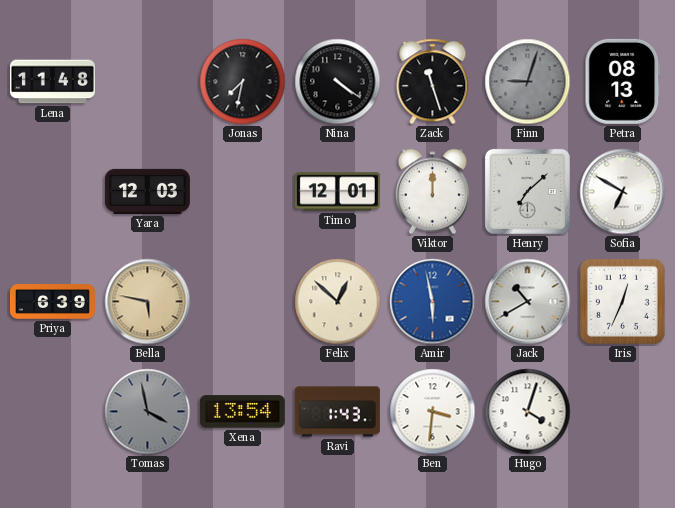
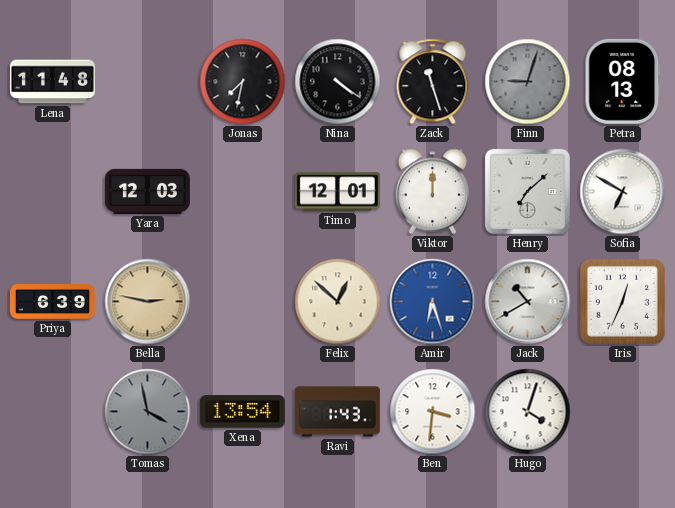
Bella: 5:47 -> 2:47
Amir: 5:58 -> 6:27
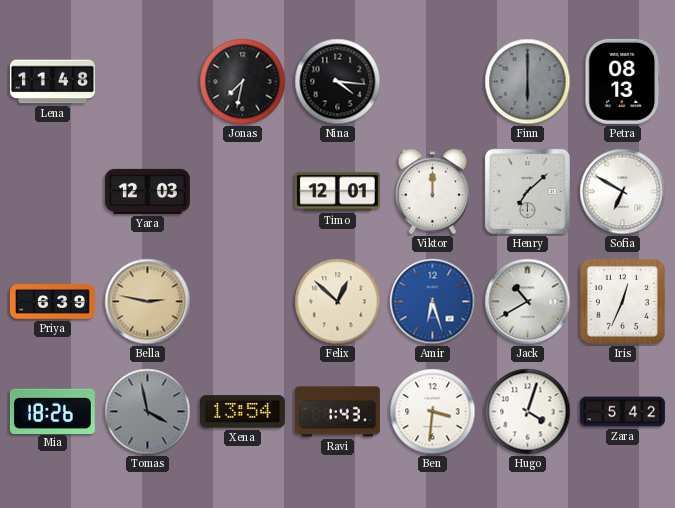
Nina: 4:21 -> 4:16
Zack: 11:27 -> none
Finn: 9:03 -> 6:00
Mia: none -> 18:26
Zara: none -> 5:42
